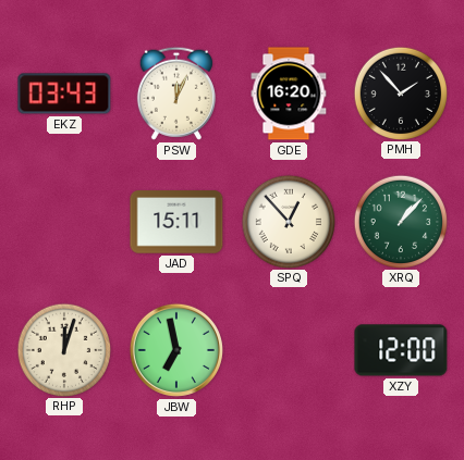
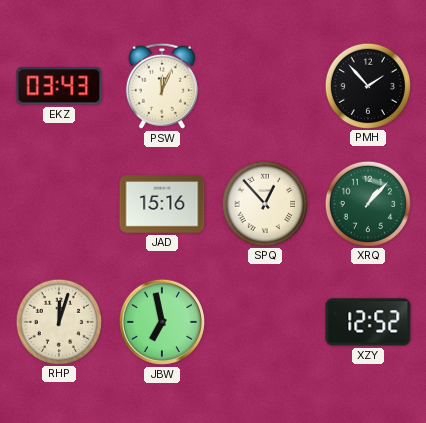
GDE: 16:20 -> none
JAD: 15:11 -> 15:16
XZY: 12:00 -> 12:52
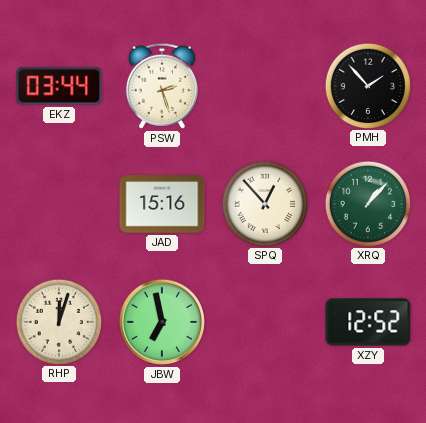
EKZ: 03:43 -> 03:44
PSW: 12:04 -> 2:27
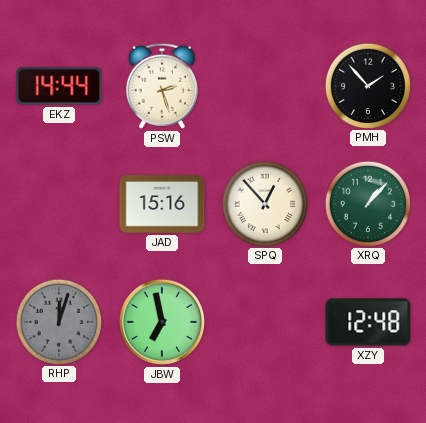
EKZ: 03:44 -> 14:44
RHP dial: cream -> grey
XZY: 12:52 -> 12:48
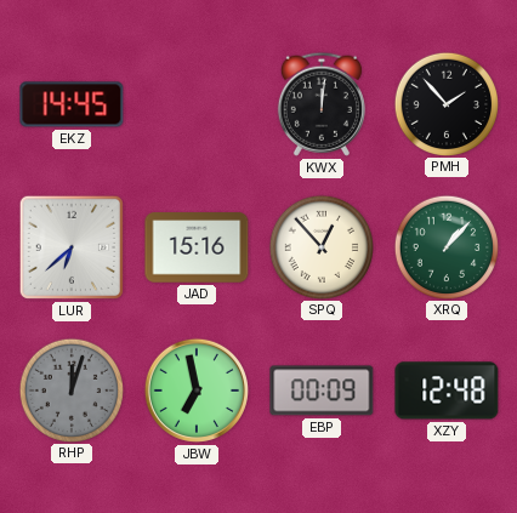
EKZ: 14:44 -> 14:45
PSW: 2:27 -> none
KWX: none -> 12:01
LUR: none -> 6:38
EBP: none -> 00:09
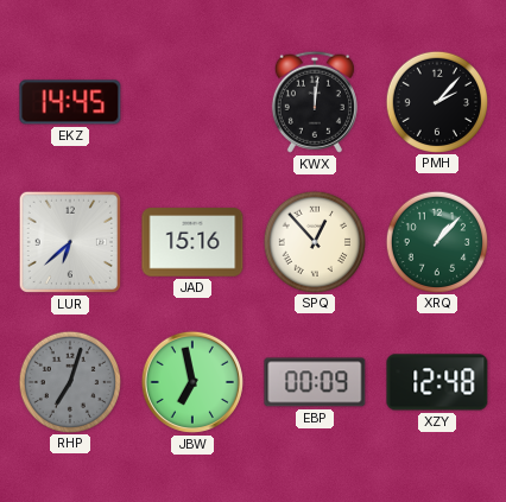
PMH: 1:53 -> 2:07
RHP: 12:03 -> 7:03
